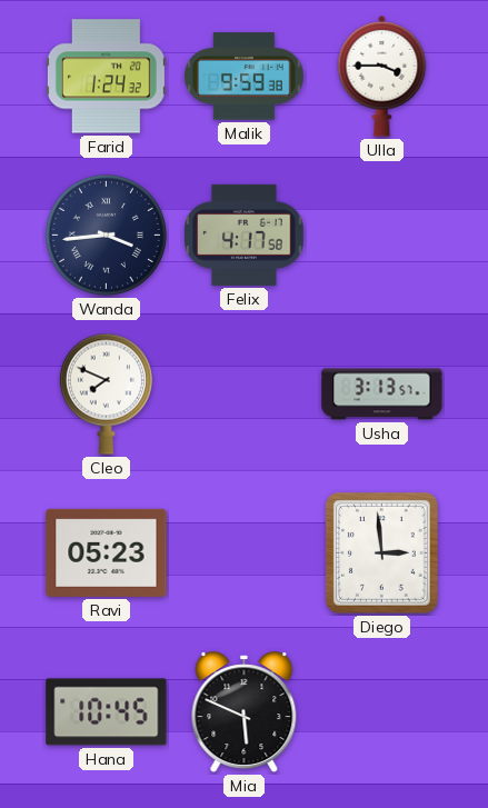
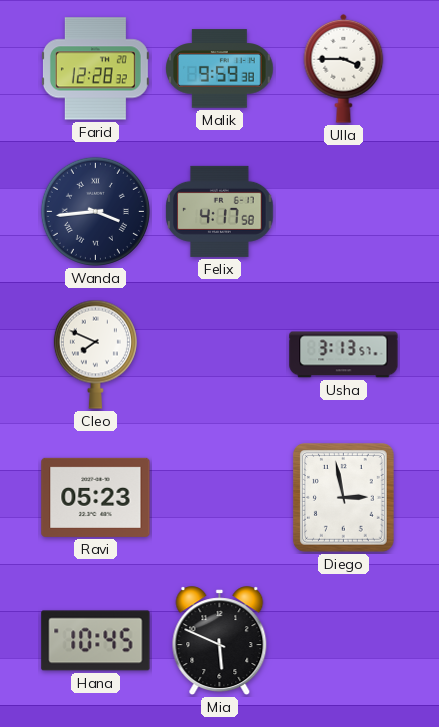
Farid: 1:24 -> 12:28
Diego: 2:59 -> 2:58
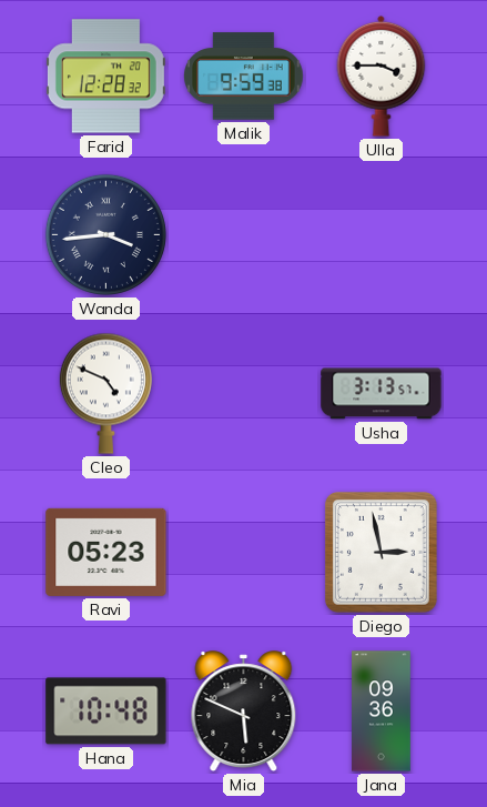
Felix: 4:17 -> none
Cleo: 7:49 -> 4:49
Hana: 10:45 -> 10:48
Jana: none -> 09:36
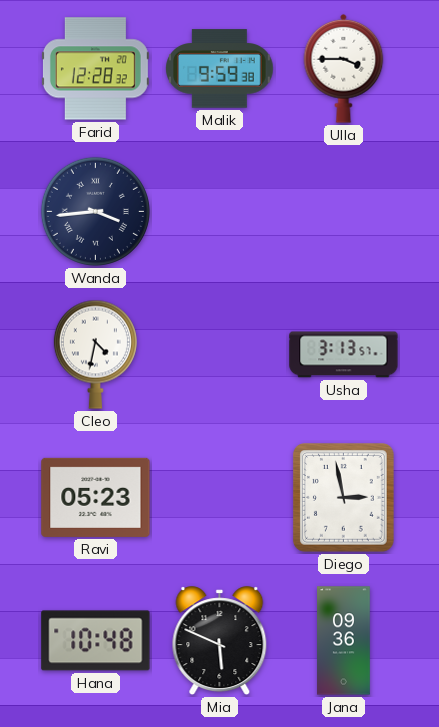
Cleo: 4:49 -> 4:32
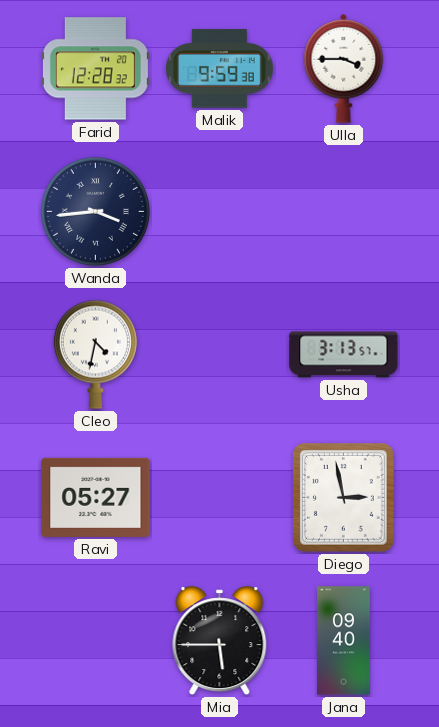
Ravi: 05:23 -> 05:27
Hana: 10:48 -> none
Mia: 5:49 -> 5:45
Jana: 09:36 -> 09:40
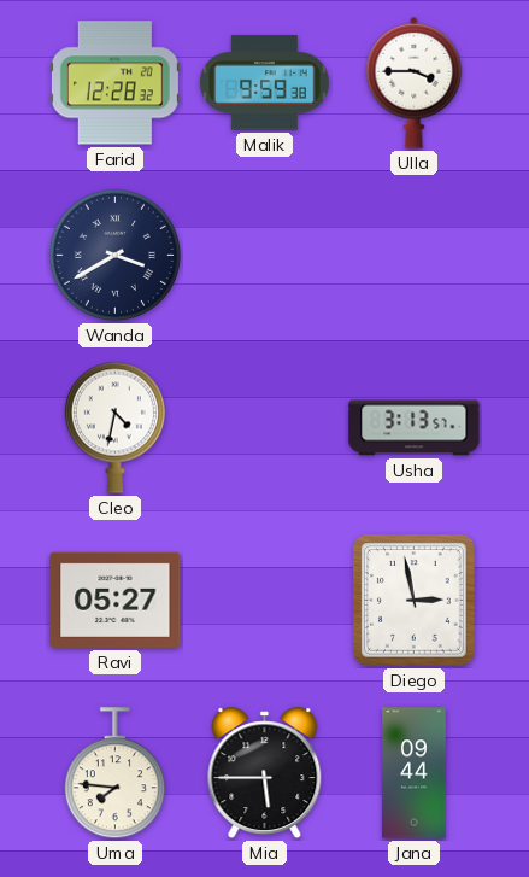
Wanda: 3:44 -> 3:40
Uma: none -> 7:46
Jana: 09:40 -> 09:44
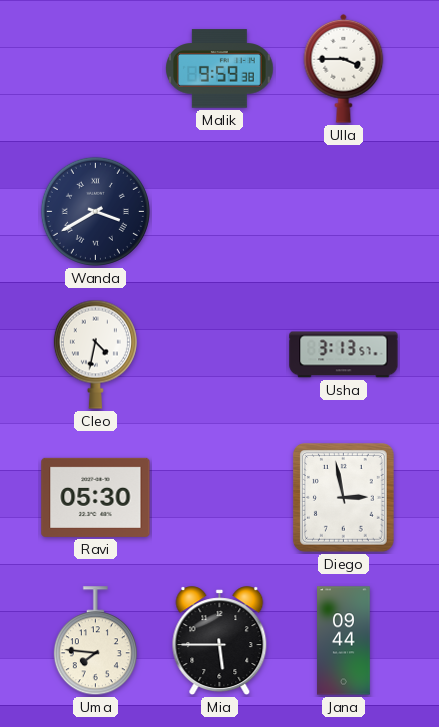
Farid: 12:28 -> none
Ravi: 05:27 -> 05:30
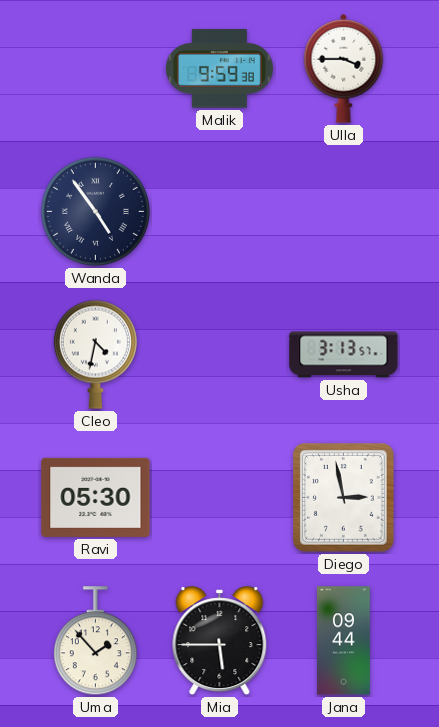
Wanda: 3:40 -> 4:54
Uma: 7:46 -> 1:53
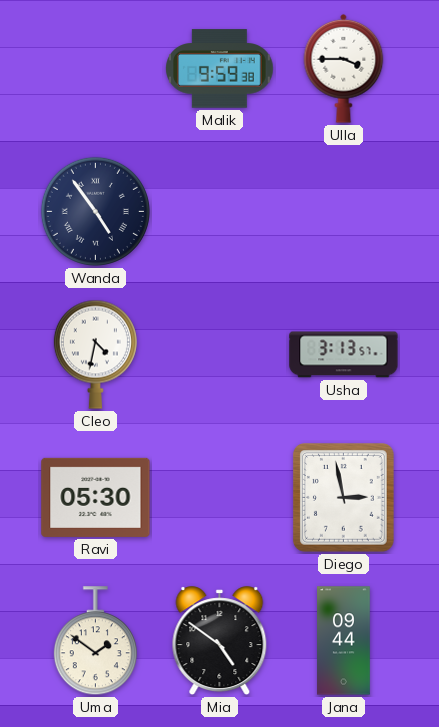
Uma: 1:53 -> 1:51
Mia: 5:45 -> 4:51
